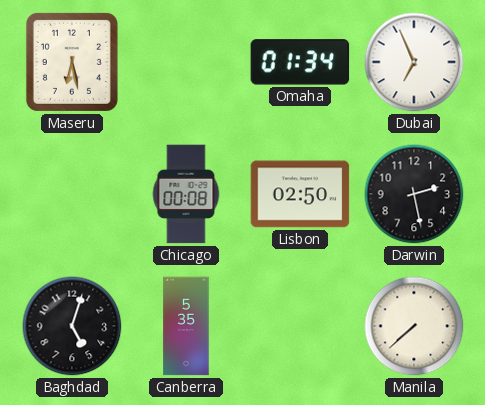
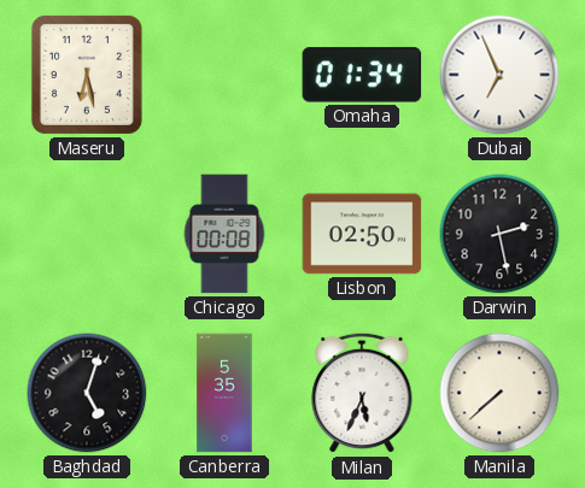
Milan: none -> 5:34
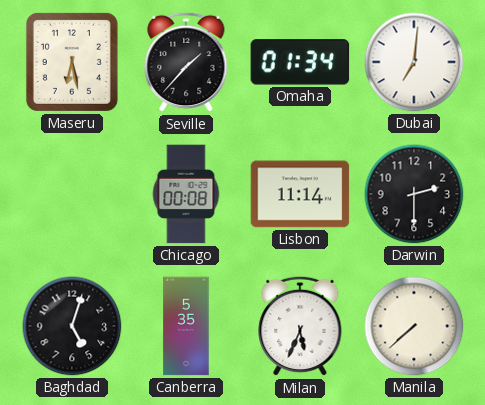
Seville: none -> 1:37
Dubai: 6:56 -> 7:01
Lisbon: 02:50 -> 11:14
Darwin: 2:28 -> 2:30
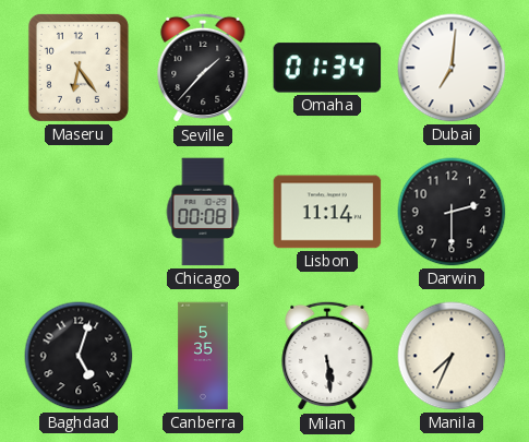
Maseru: 6:28 -> 6:24
Milan: 5:34 -> 5:29
Manila: 7:38 -> 7:34
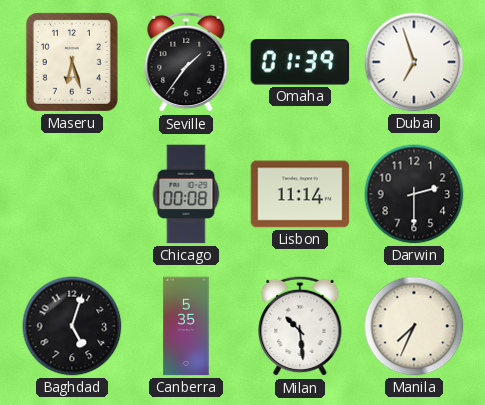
Maseru: 6:24 -> 6:27
Seville: 1:37 -> 1:36
Omaha: 01:34 -> 01:39
Dubai: 7:01 -> 6:57
Milan: 5:29 -> 10:29
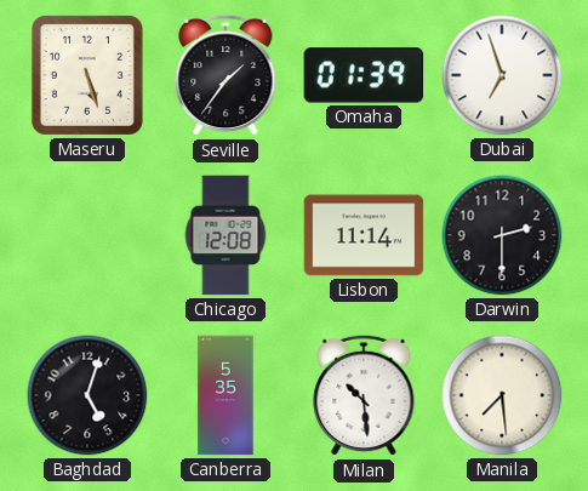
Maseru: 6:27 -> 5:27
Chicago: 00:08 -> 12:08
Manila: 7:34 -> 7:29
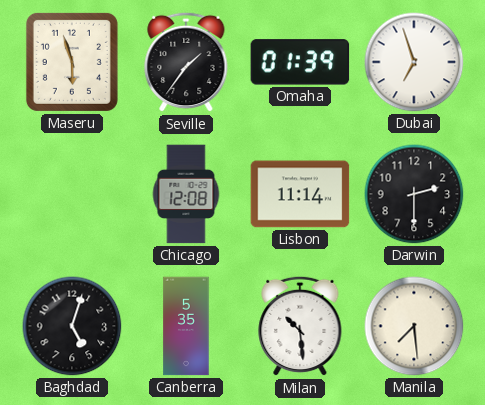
Maseru: 5:27 -> 5:57
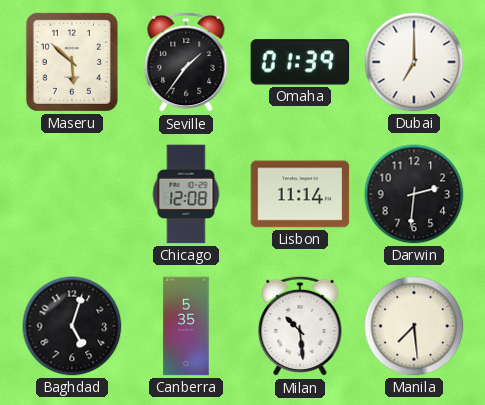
Maseru: 5:57 -> 5:52
Dubai: 6:57 -> 7:00
Darwin: 2:30 -> 2:31
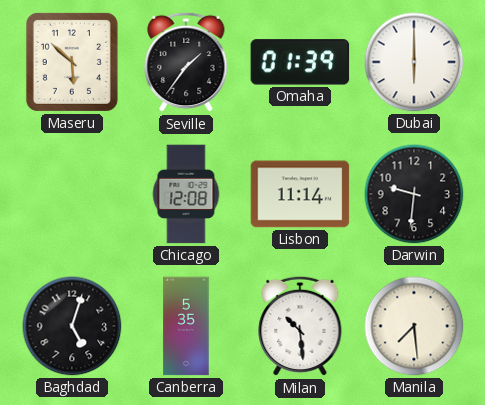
Dubai: 7:00 -> 6:00
Darwin: 2:31 -> 9:31
